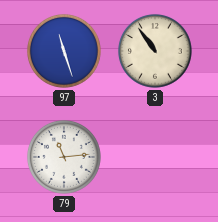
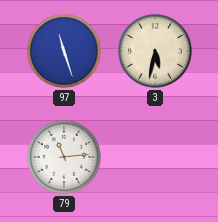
3: 10:54 -> 5:32
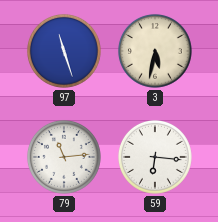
59: none -> 6:16
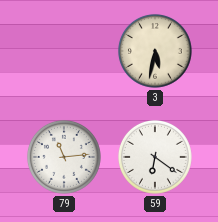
97: 11:27 -> none
59: 6:16 -> 6:21
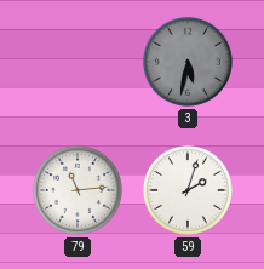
3 dial: cream -> grey
59: 6:21 -> 2:03
